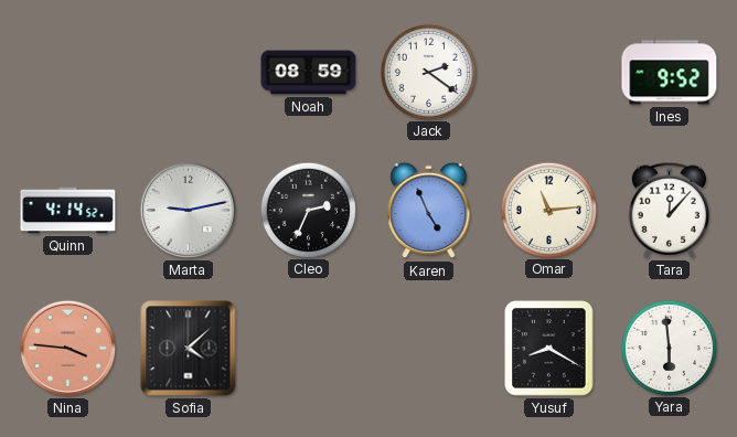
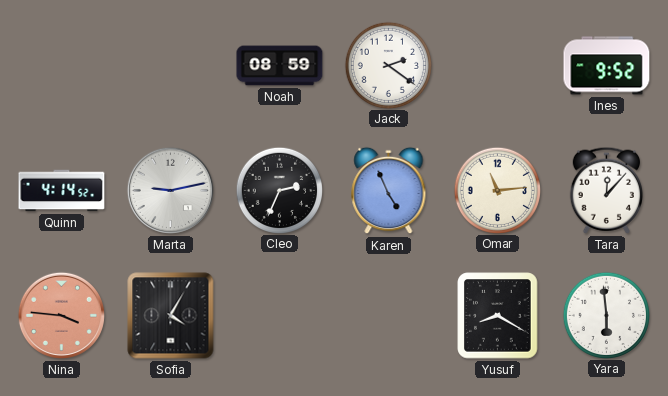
Sofia: 4:08 -> 4:05
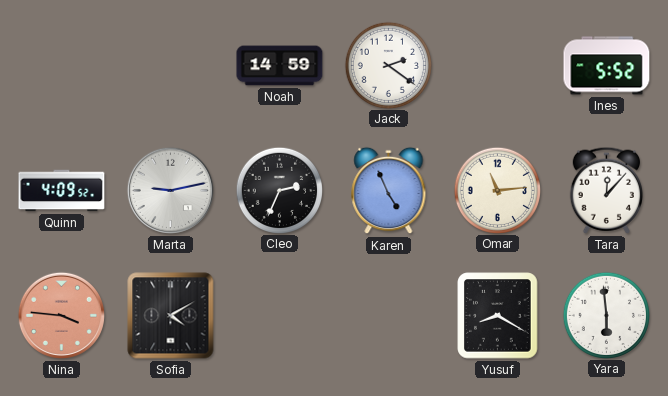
Noah: 08:59 -> 14:59
Ines: 9:52 -> 5:52
Quinn: 4:14 -> 4:09
Sofia: 4:05 -> 4:10
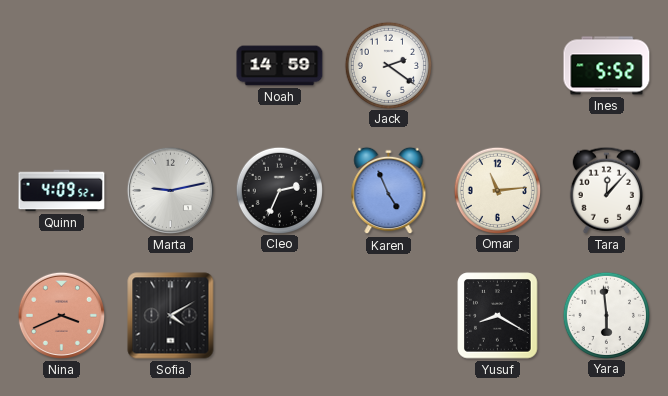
Nina: 3:46 -> 3:41
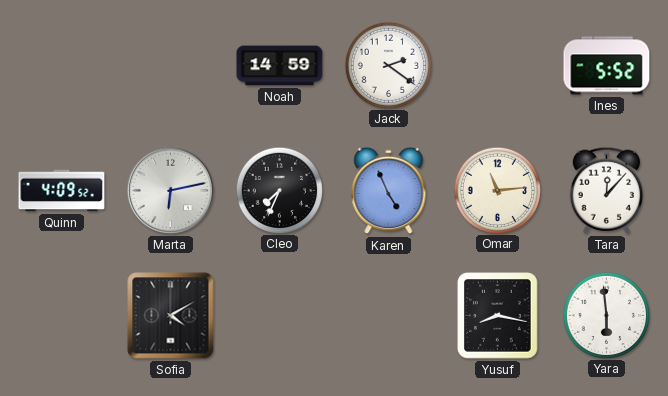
Marta: 9:13 -> 6:13
Cleo: 2:34 -> 7:34
Nina: 3:41 -> none
Yusuf: 8:20 -> 8:17
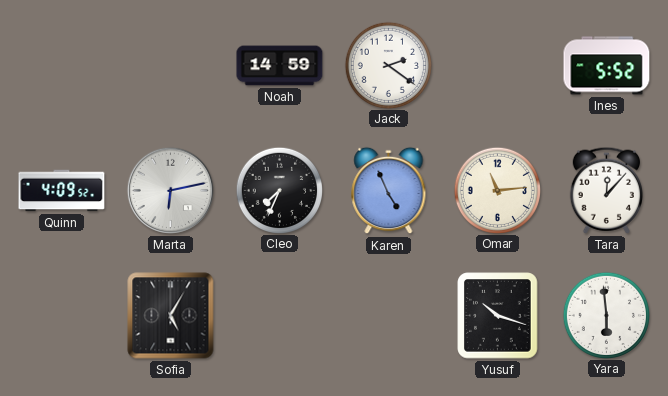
Sofia: 4:10 -> 5:05
Yusuf: 8:17 -> 10:18
